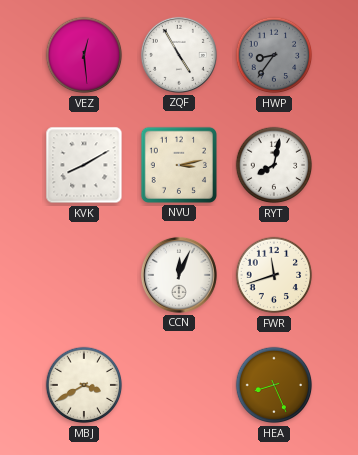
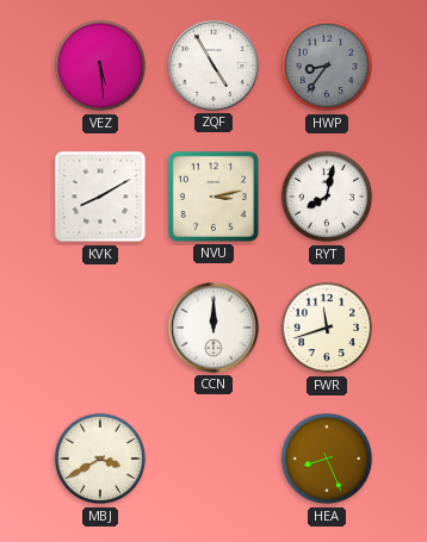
VEZ: 12:29 -> 5:29
CCN: 12:04 -> 12:00
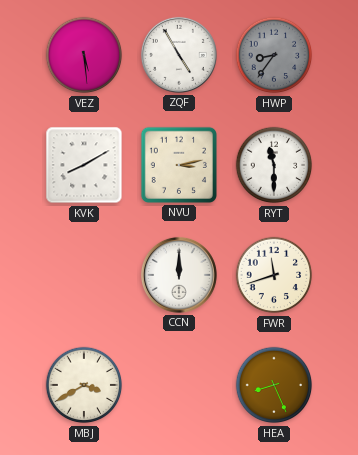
RYT: 8:02 -> 11:30
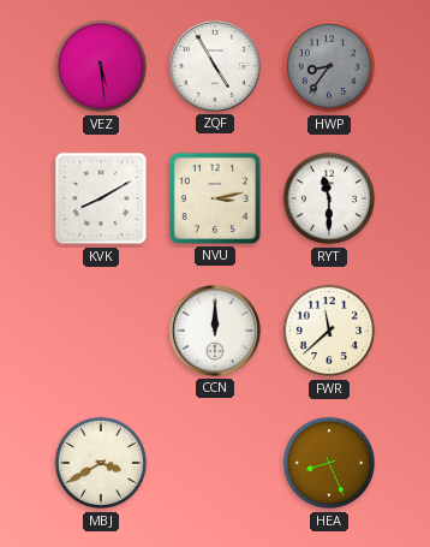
FWR: 11:42 -> 11:38
